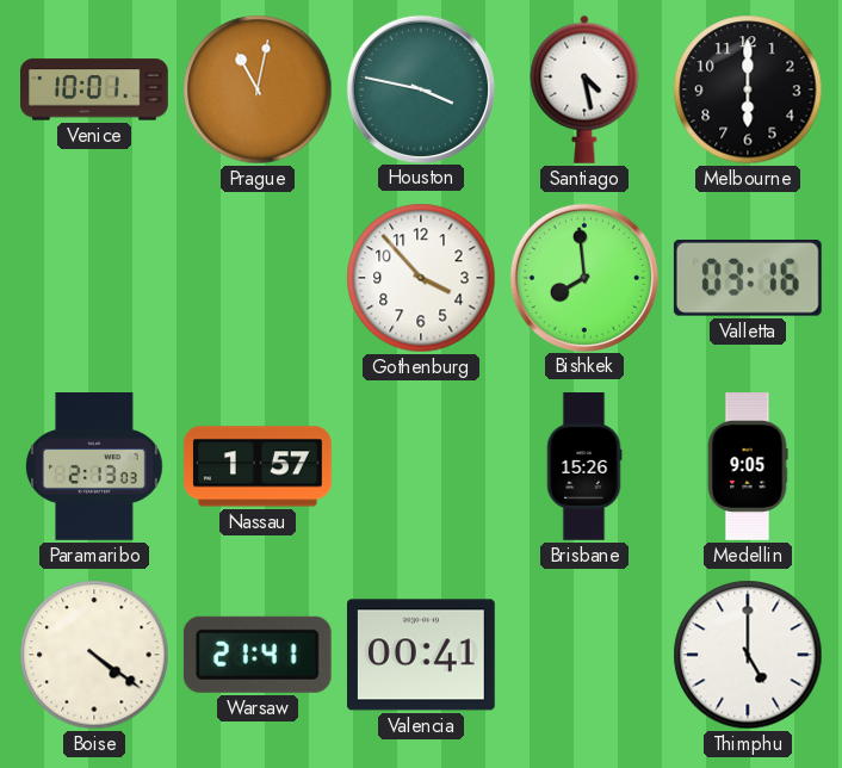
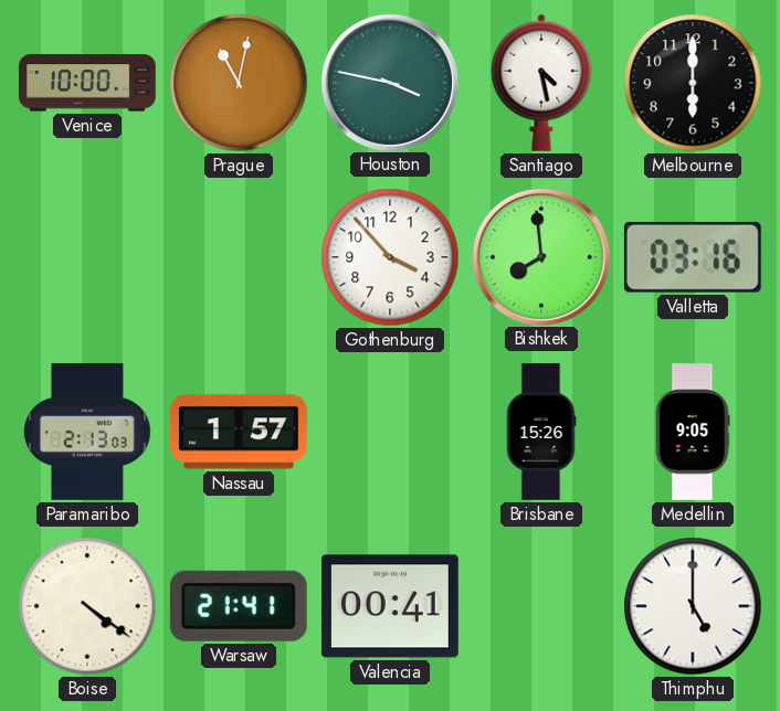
Venice: 10:01 -> 10:00
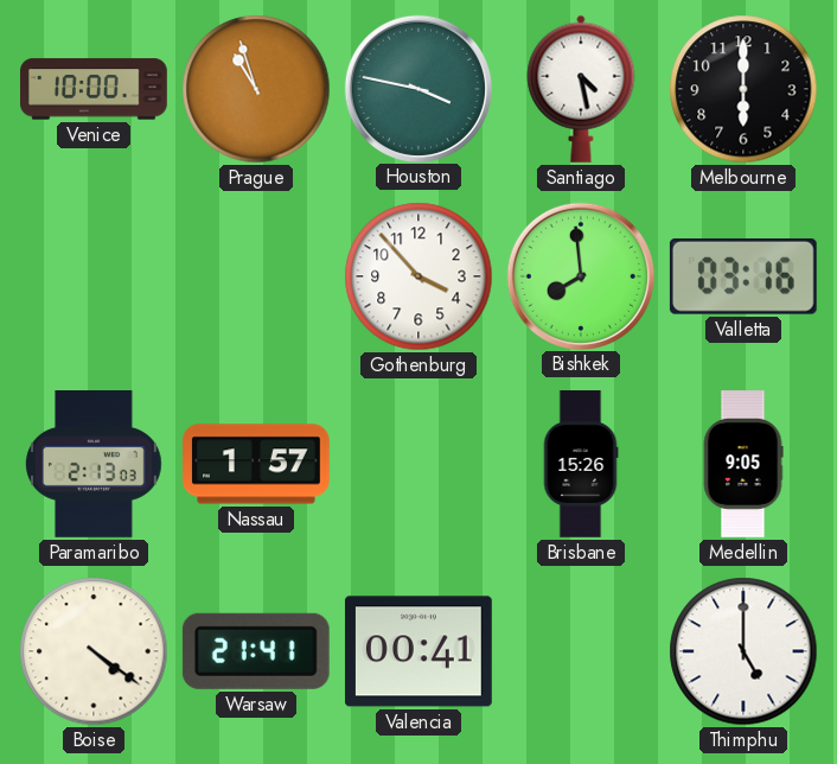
Prague: 11:02 -> 10:57
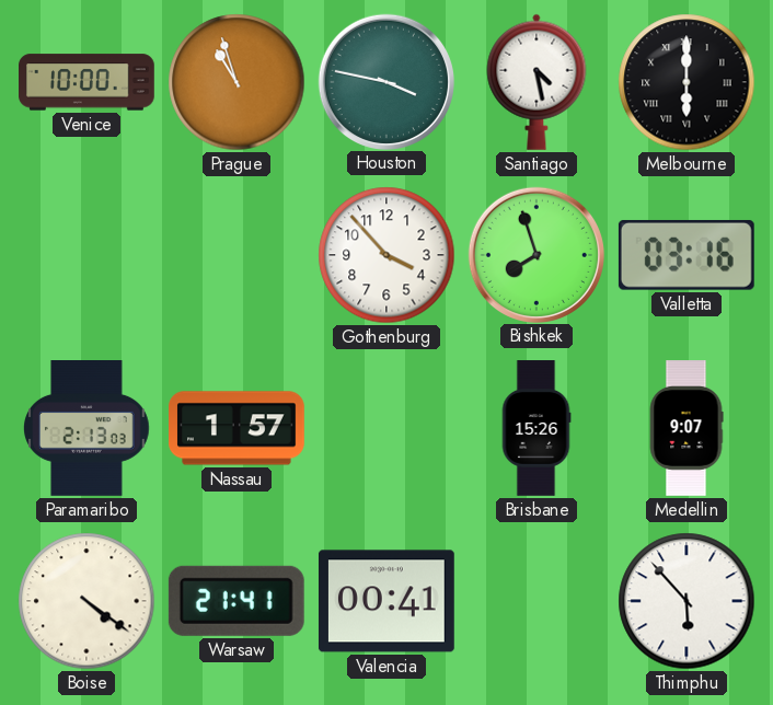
Melbourne numerals: Arabic -> Roman
Bishkek: 7:59 -> 7:57
Medellin: 9:05 -> 9:07
Thimphu: 5:00 -> 5:53
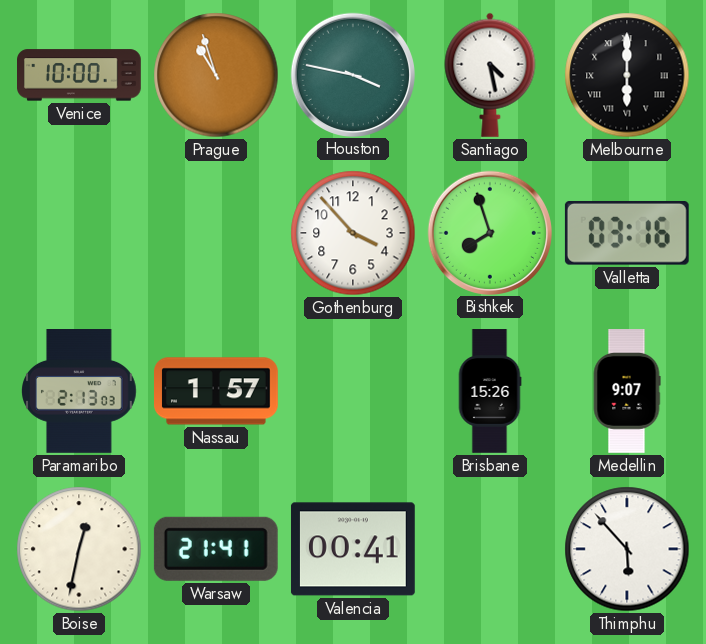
Boise: 4:21 -> 12:32
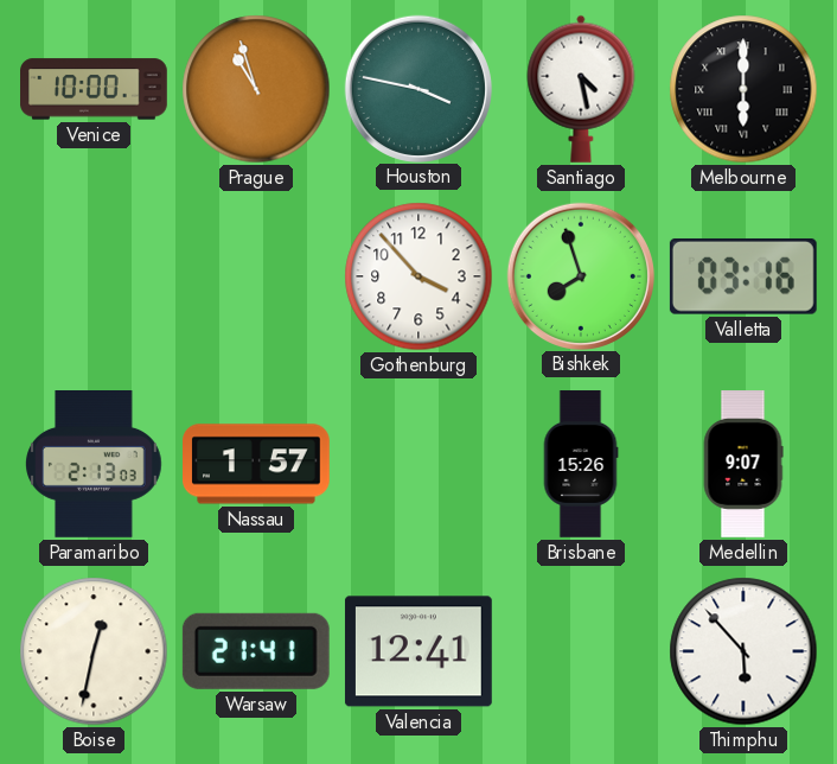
Valencia: 00:41 -> 12:41
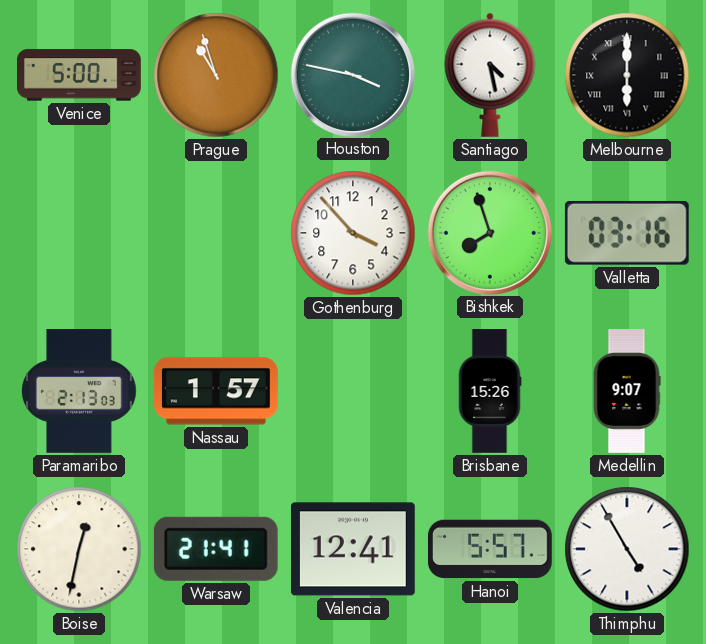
Venice: 10:00 -> 5:00
Hanoi: none -> 5:57
Thimphu: 5:53 -> 4:55
